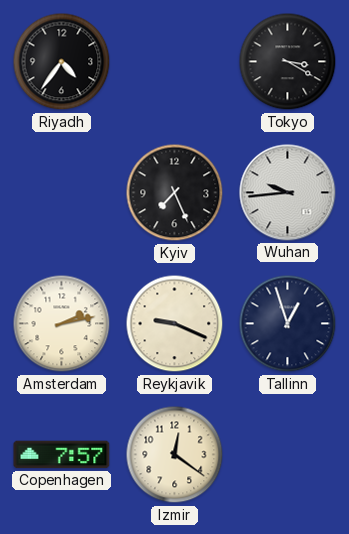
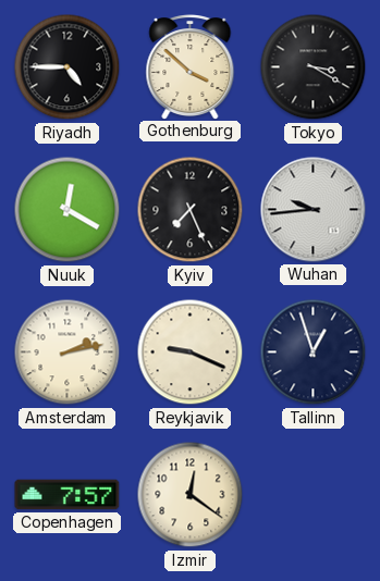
Riyadh: 4:36 -> 4:45
Gothenburg: none -> 3:52
Nuuk: none -> 12:20
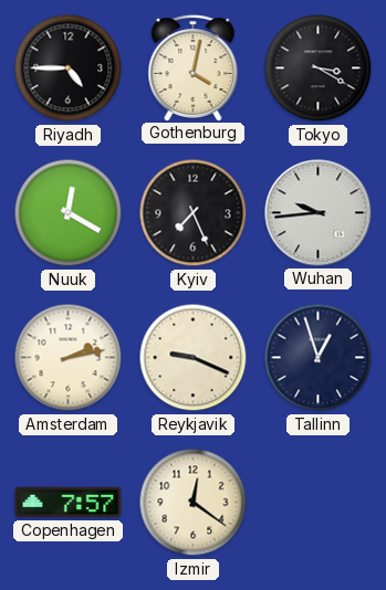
Gothenburg: 3:52 -> 4:02
